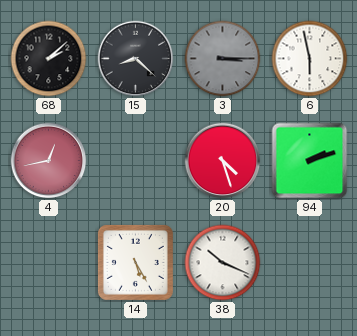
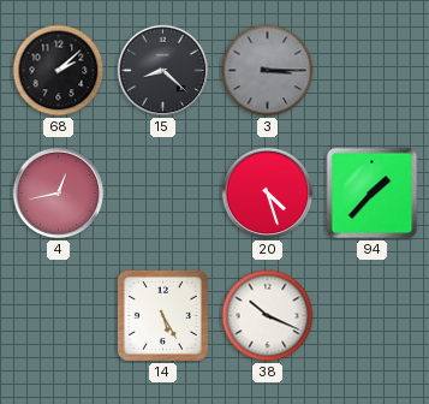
6: 5:58 -> none
94: 2:12 -> 1:37
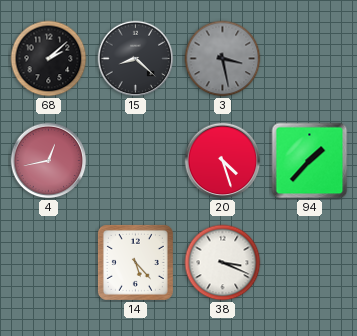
3: 3:15 -> 3:28
14: 5:25 -> 5:23
38: 10:19 -> 3:19
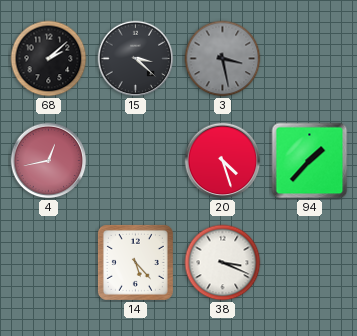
15: 8:22 -> 3:22
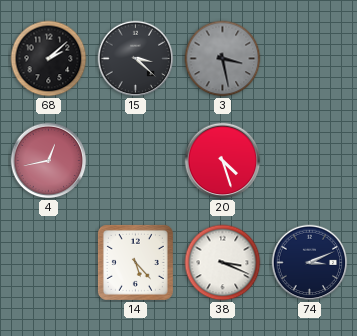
94: 1:37 -> none
74: none -> 3:11
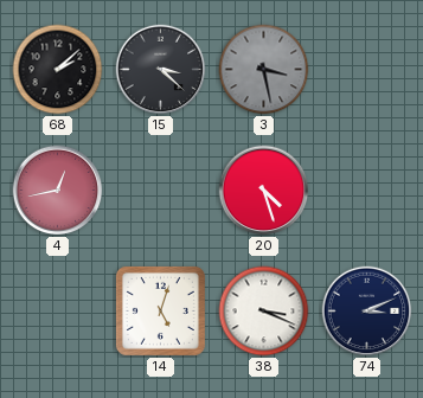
14: 5:23 -> 5:03
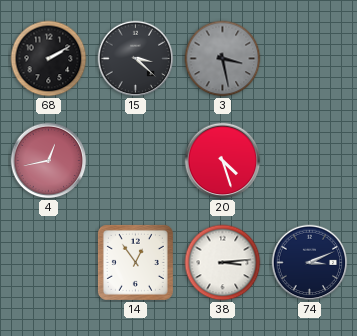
68: 2:08 -> 2:10
14: 5:03 -> 12:54
38: 3:19 -> 3:14
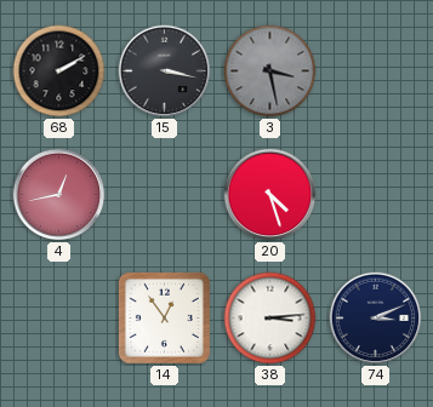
15: 3:22 -> 3:17
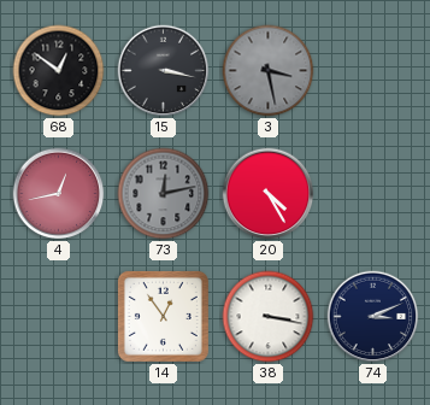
68: 2:10 -> 12:51
73: none -> 12:13
20: 4:27 -> 4:25
38: 3:14 -> 3:17
